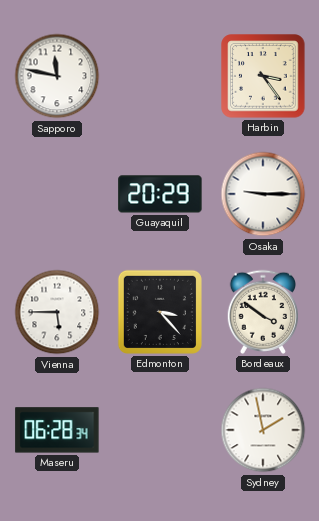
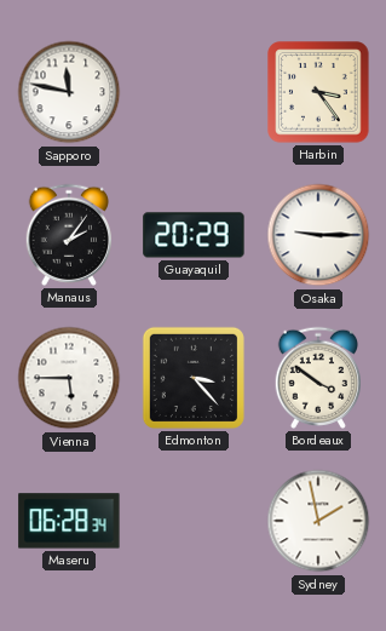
Manaus: none -> 2:06
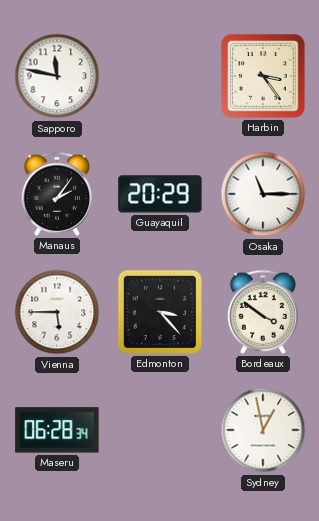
Osaka: 9:15 -> 11:15
Sydney: 1:58 -> 12:58
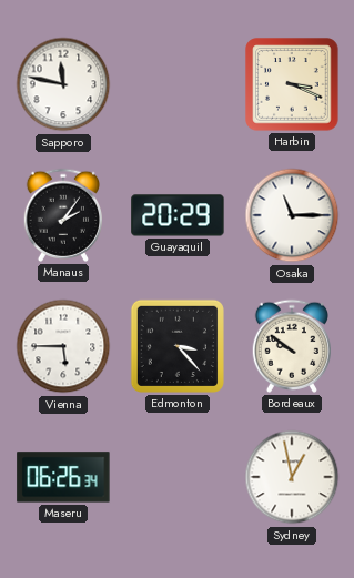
Harbin: 3:24 -> 3:19
Bordeaux: 3:51 -> 9:51
Maseru: 06:28 -> 06:26
